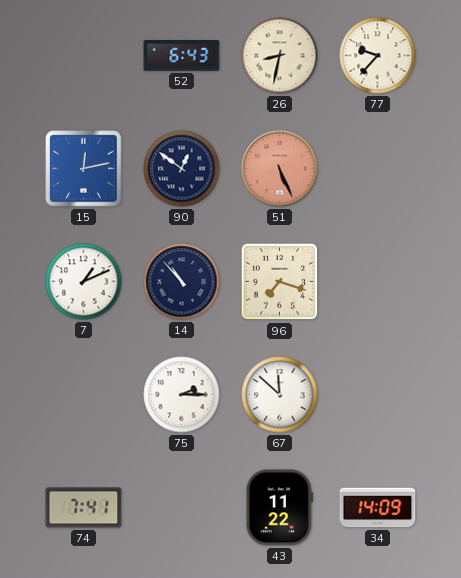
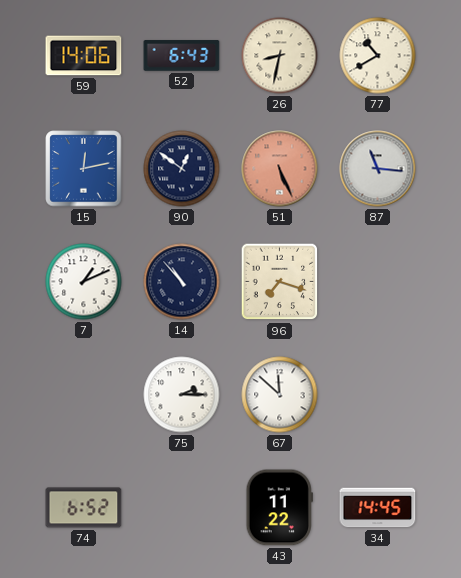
59: none -> 14:06
77: 9:37 -> 10:40
87: none -> 11:16
74: 7:41 -> 6:52
34: 14:09 -> 14:45
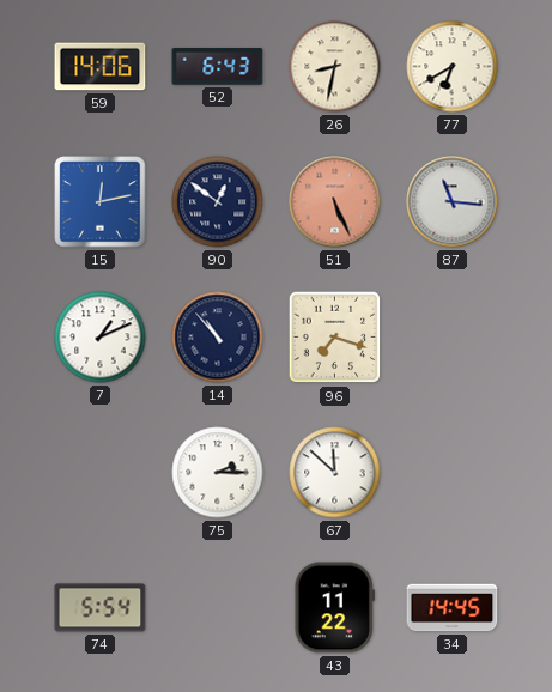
77: 10:40 -> 6:40
74: 6:52 -> 5:54
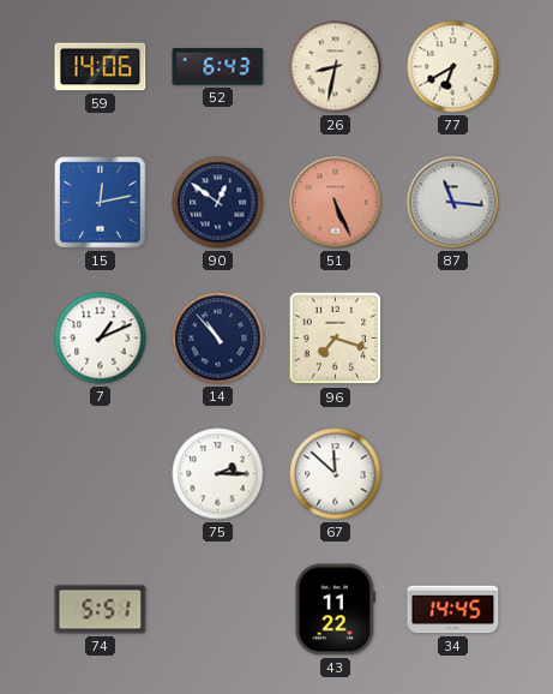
74: 5:54 -> 5:51
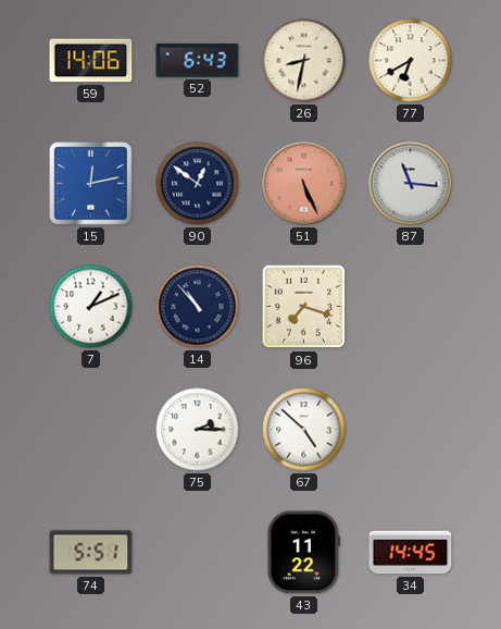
67: 11:52 -> 4:52
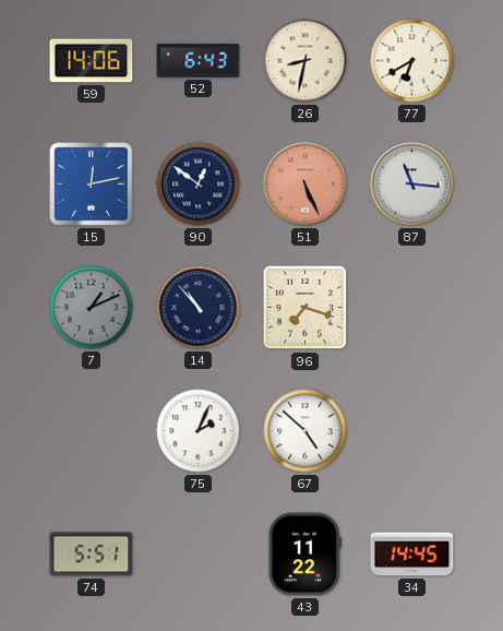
7 dial: white -> grey
75: 2:15 -> 2:04
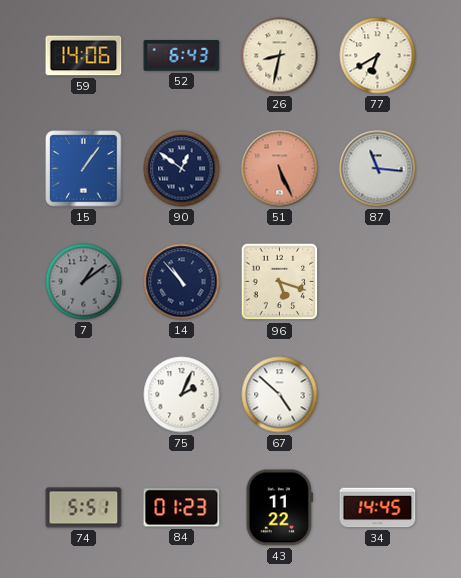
15: 12:13 -> 1:06
7: 1:11 -> 1:09
96: 7:18 -> 5:18
84: none -> 01:23
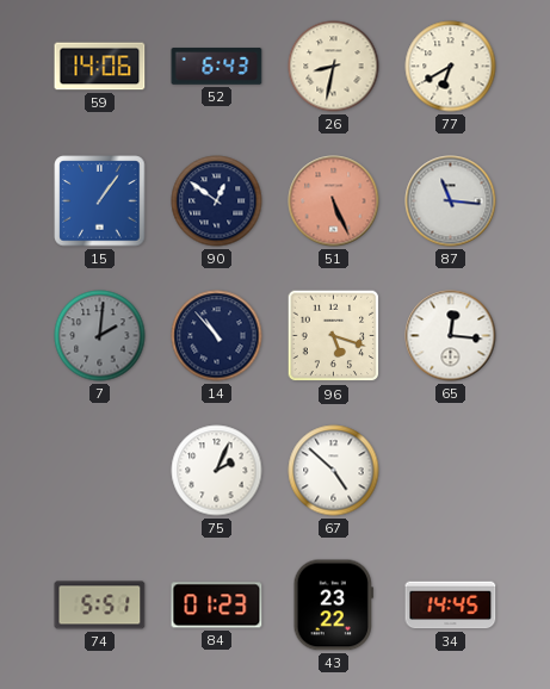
7: 1:09 -> 2:01
65: none -> 12:16
43: 11:22 -> 23:22
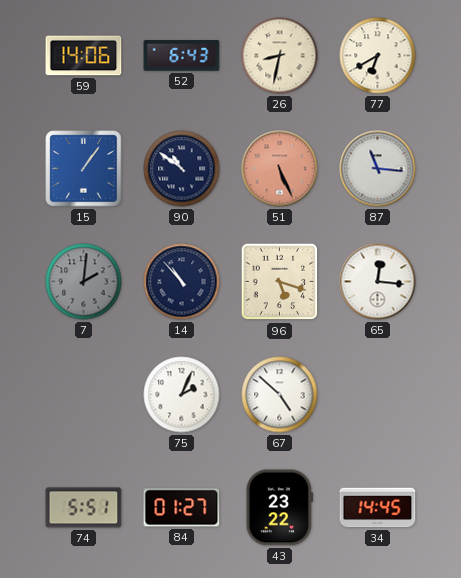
90: 12:51 -> 10:51
84: 01:23 -> 01:27
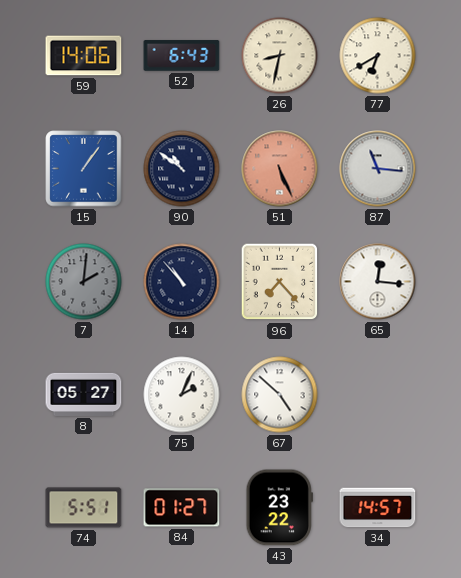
96: 5:18 -> 7:23
8: none -> 05:27
34: 14:45 -> 14:57
